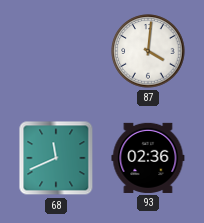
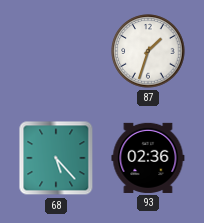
87: 4:01 -> 1:33
68: 11:41 -> 5:23
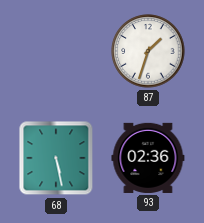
68: 5:23 -> 5:28
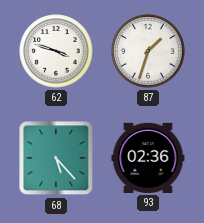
62: none -> 3:48
68: 5:28 -> 5:23
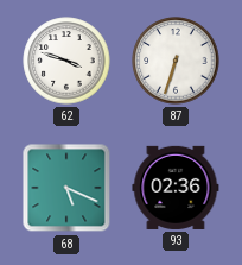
87: 1:33 -> 6:33
68: 5:23 -> 5:19
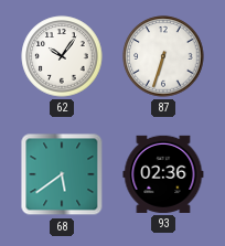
62: 3:48 -> 10:06
68: 5:19 -> 5:39
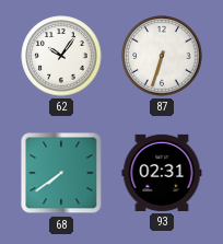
68: 5:39 -> 7:39
93: 02:36 -> 02:31
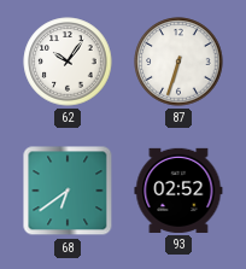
68: 7:39 -> 6:39
93: 02:31 -> 02:52
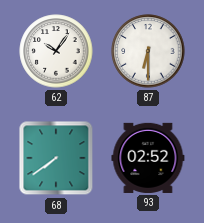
87: 6:33 -> 6:30
68: 6:39 -> 7:39
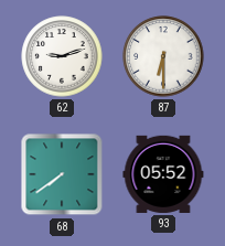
62: 10:06 -> 9:12
93: 02:52 -> 05:52
